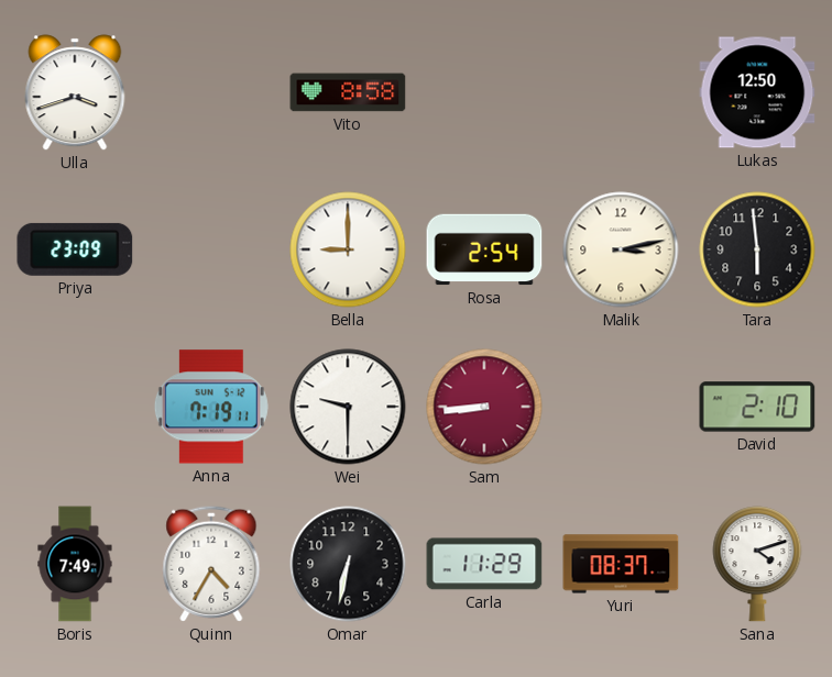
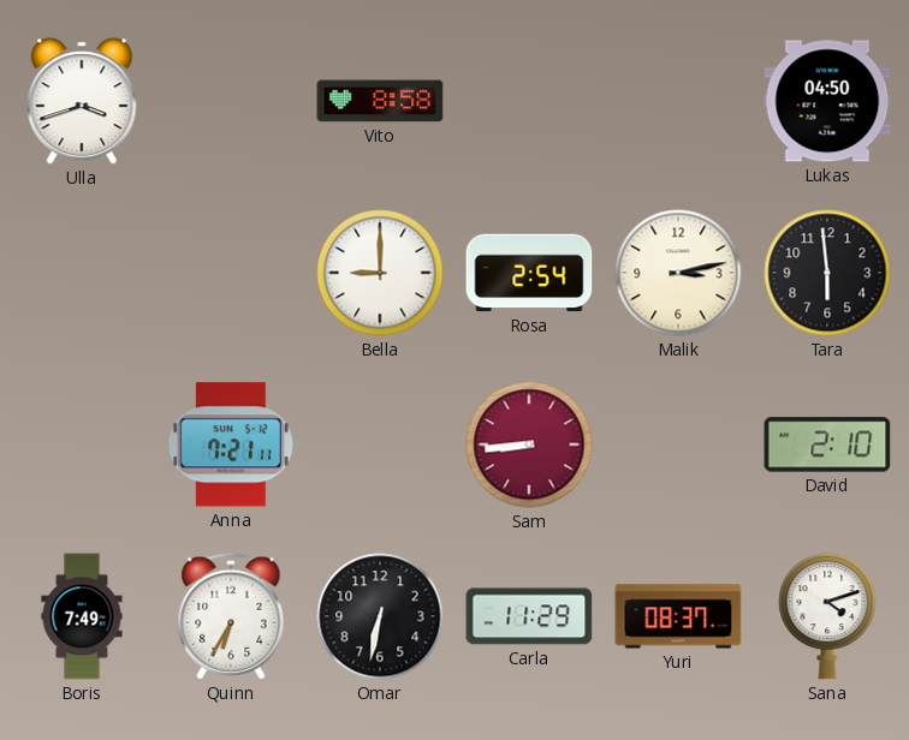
Lukas: 12:50 -> 04:50
Priya: 23:09 -> none
Anna: 7:19 -> 7:21
Wei: 9:30 -> none
Quinn: 4:35 -> 6:35
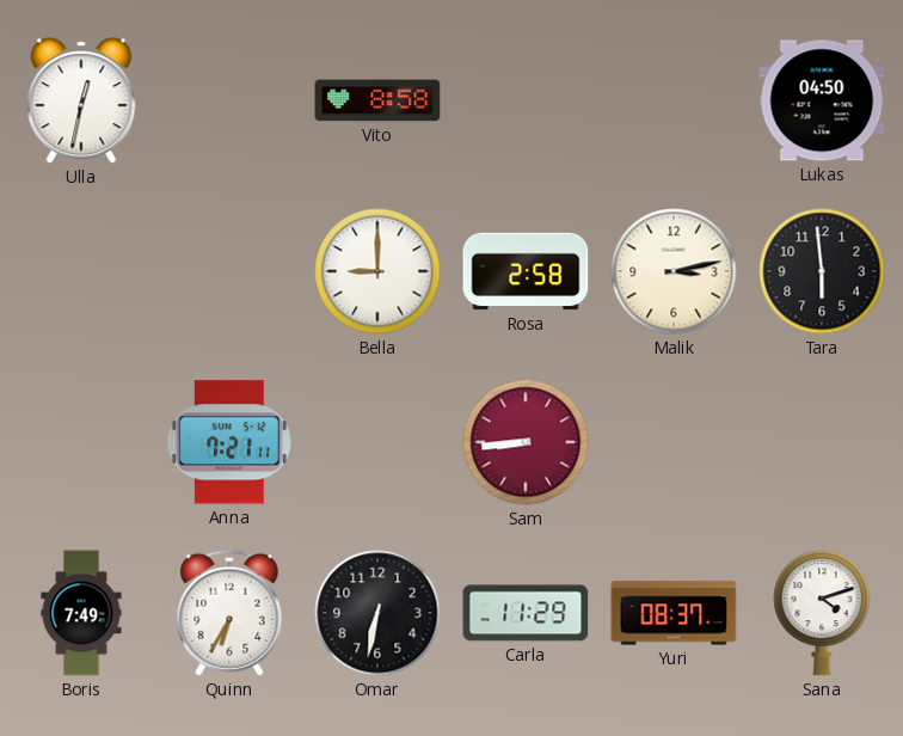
Ulla: 3:42 -> 12:32
Rosa: 2:54 -> 2:58
David: 2:10 -> none
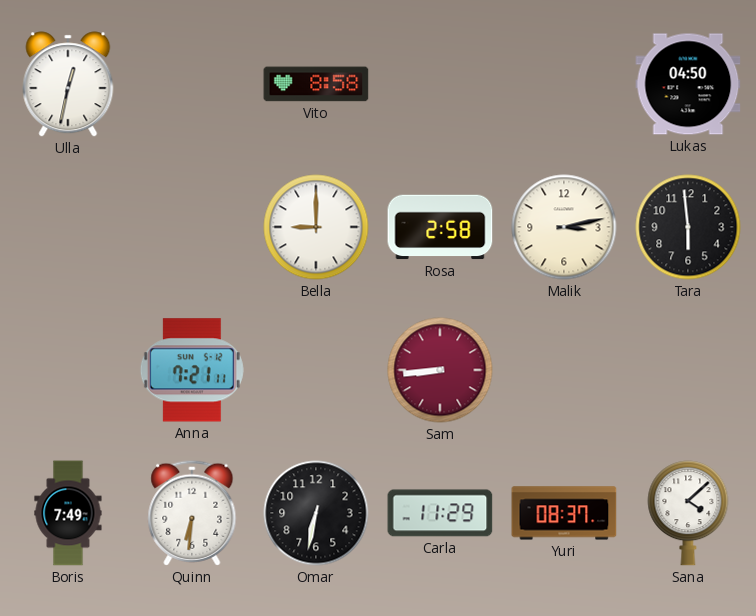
Quinn: 6:35 -> 6:31
Sana: 4:12 -> 4:08
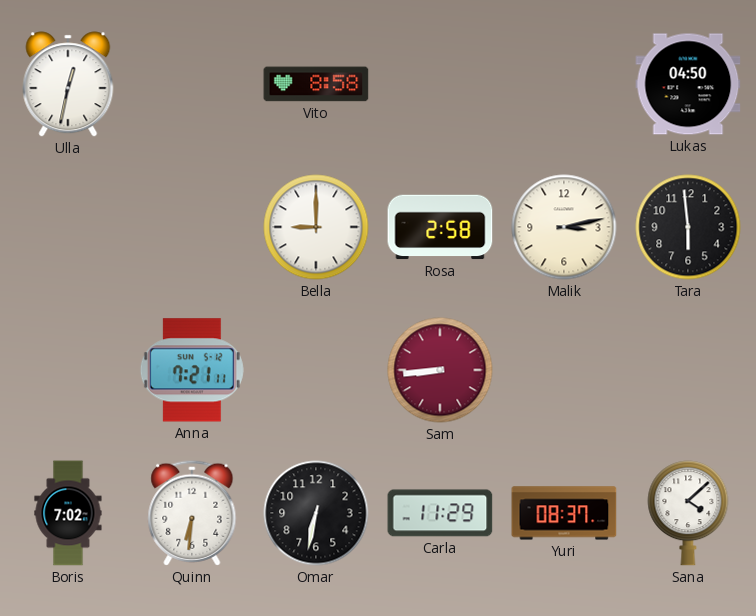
Boris: 7:49 -> 7:02
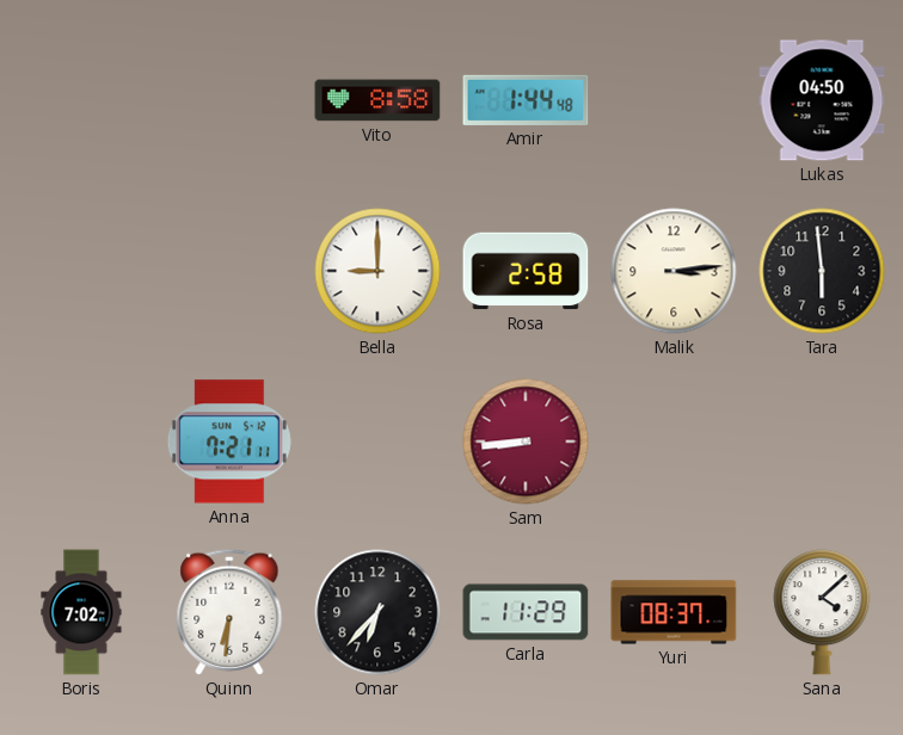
Ulla: 12:32 -> none
Amir: none -> 1:44
Malik: 3:13 -> 3:14
Omar: 6:32 -> 6:37
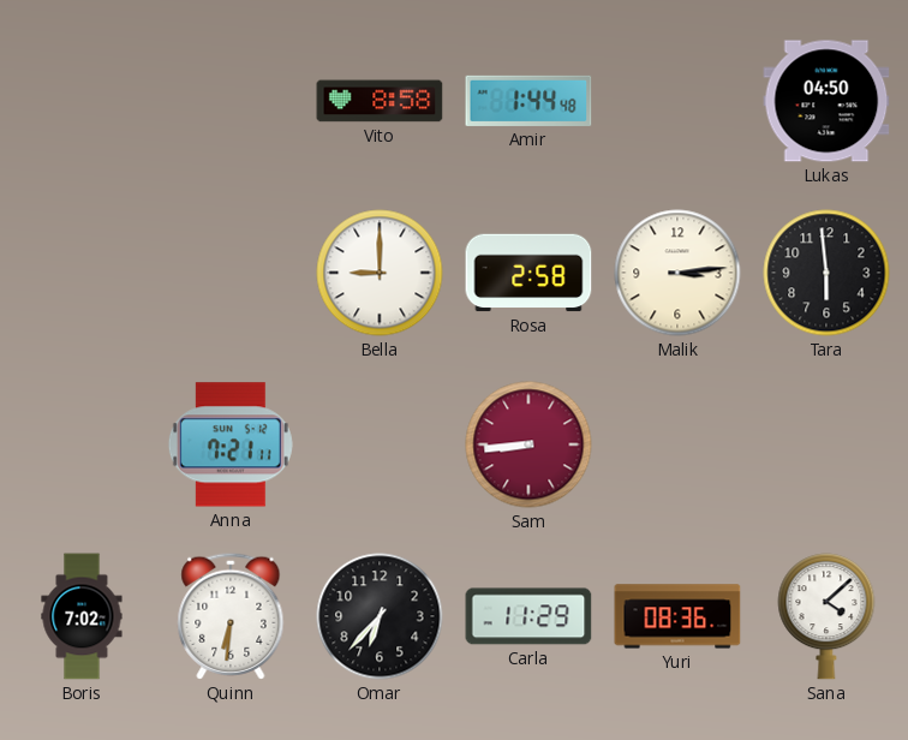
Yuri: 08:37 -> 08:36
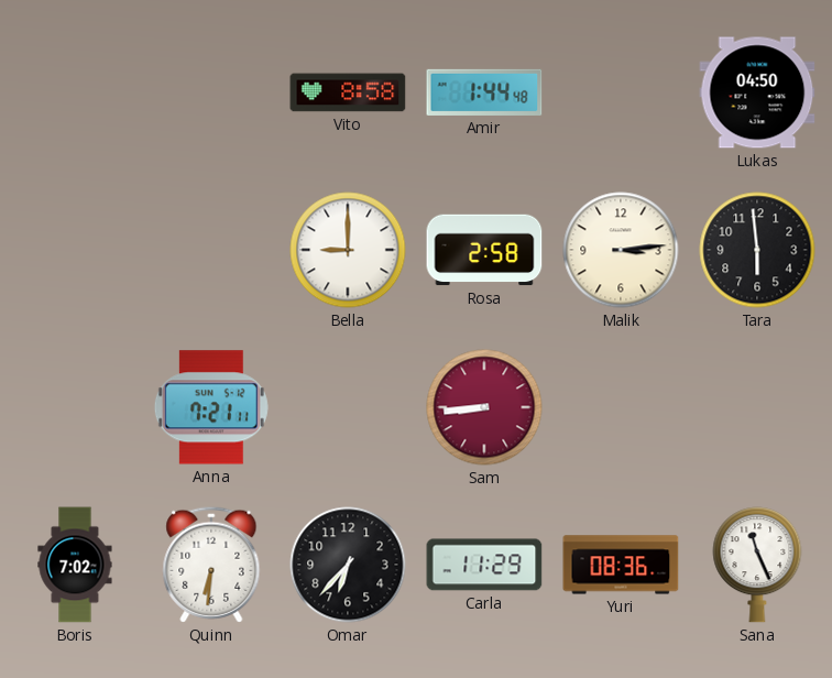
Sana: 4:08 -> 11:26
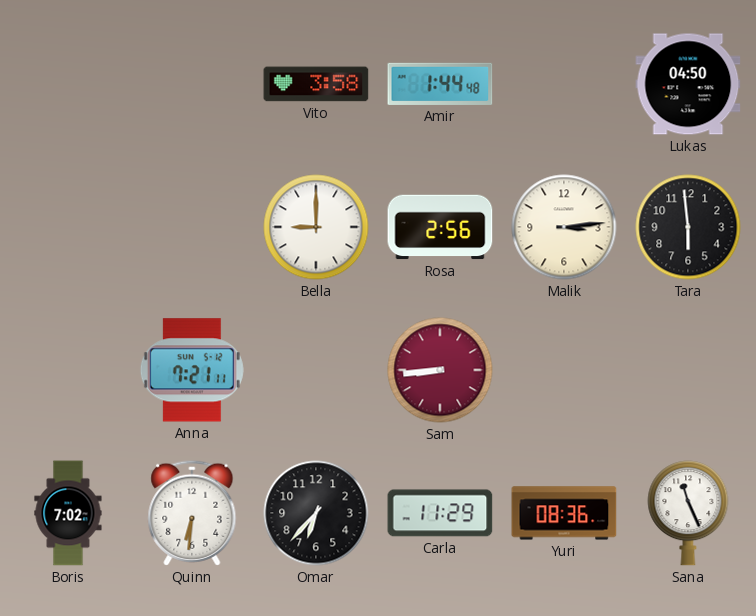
Vito: 8:58 -> 3:58
Rosa: 2:58 -> 2:56
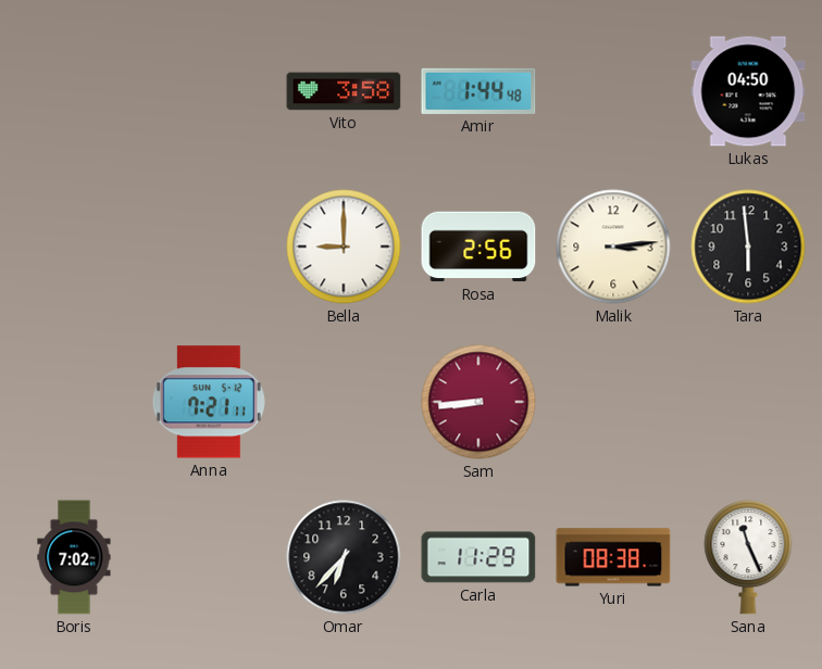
Quinn: 6:31 -> none
Yuri: 08:36 -> 08:38
